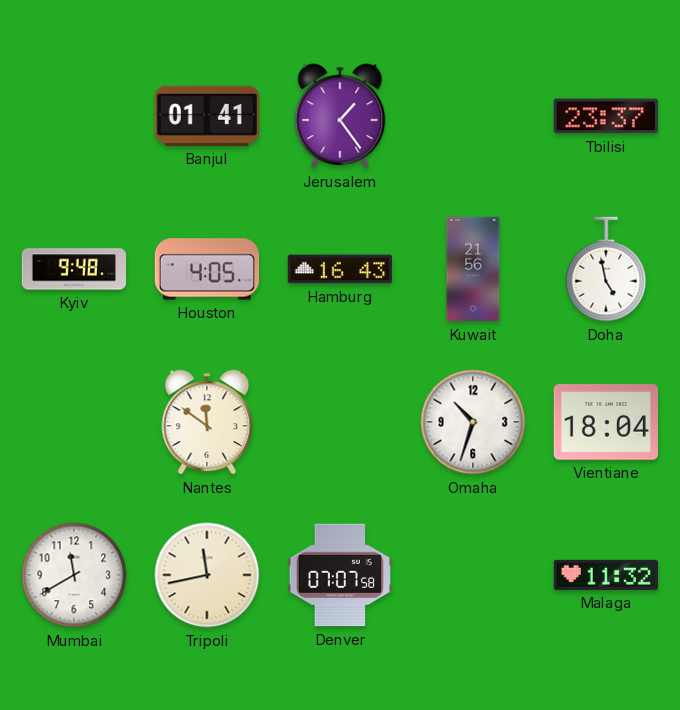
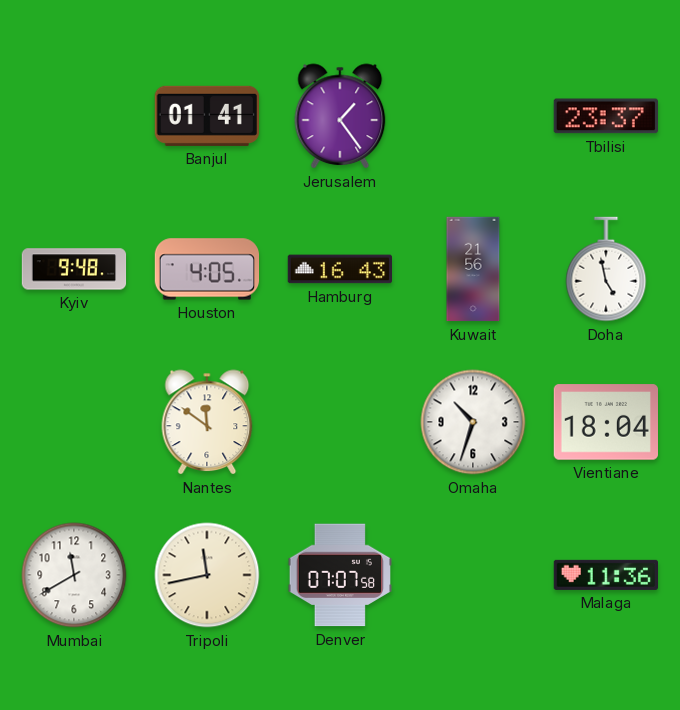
Malaga: 11:32 -> 11:36
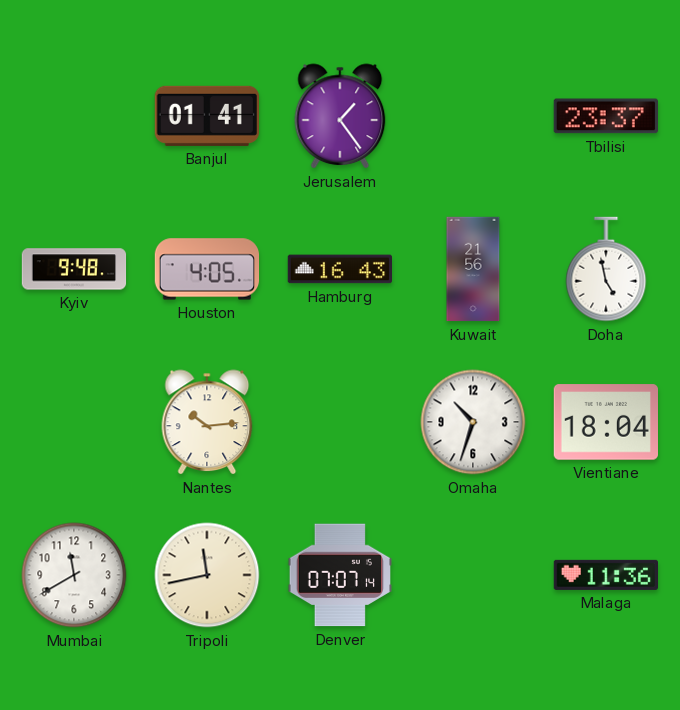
Nantes: 11:51 -> 10:14
Denver: 07:07:58 -> 07:07:14
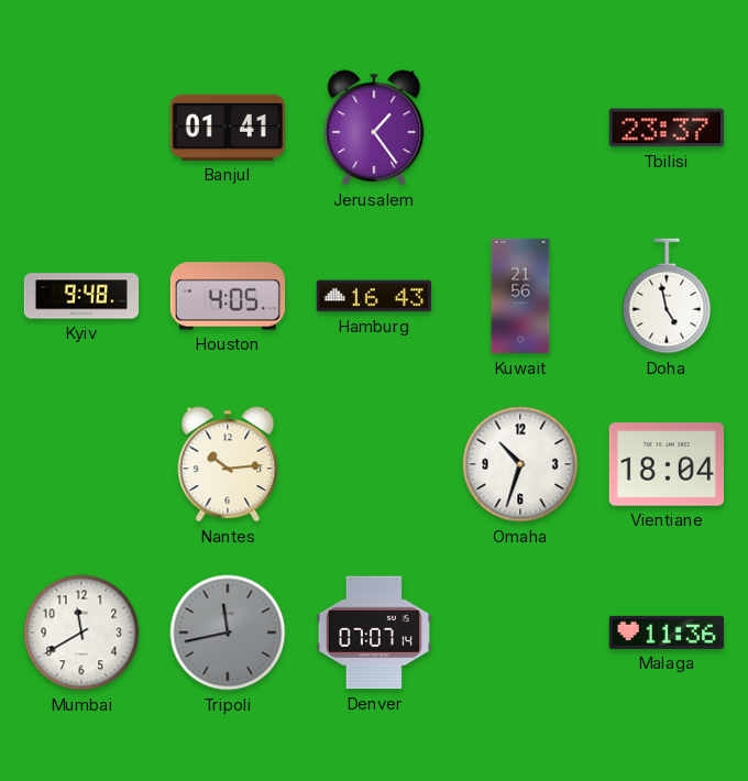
Tripoli dial: cream -> grey
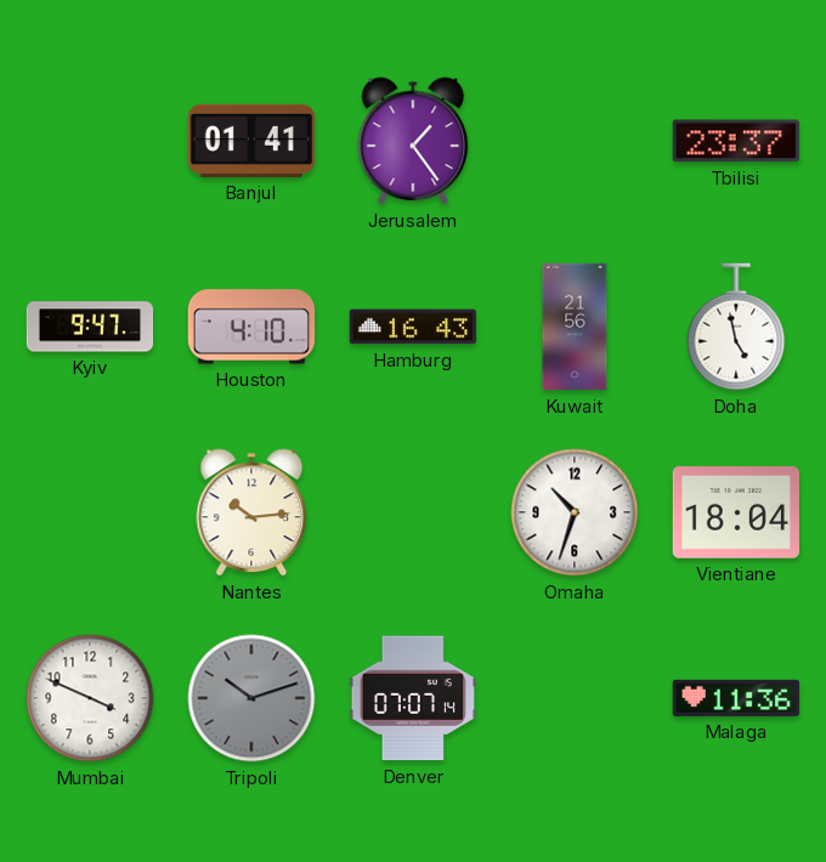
Kyiv: 9:48 -> 9:47
Houston: 4:05 -> 4:10
Mumbai: 11:40 -> 3:49
Tripoli: 11:43 -> 10:12
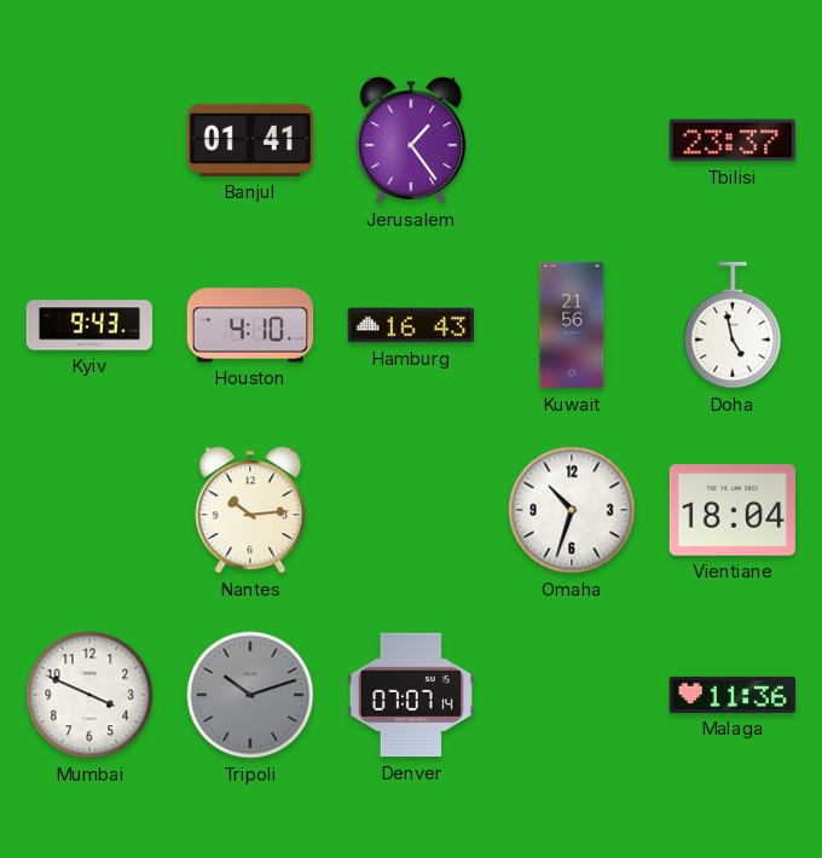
Kyiv: 9:47 -> 9:43
